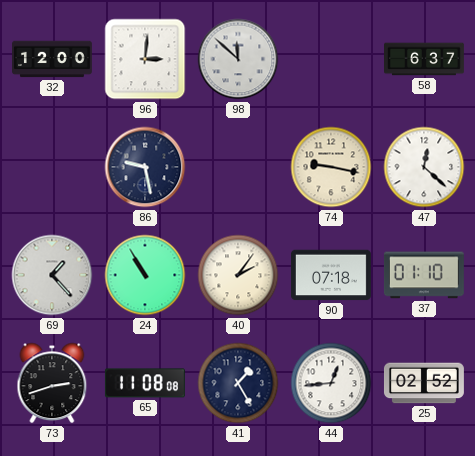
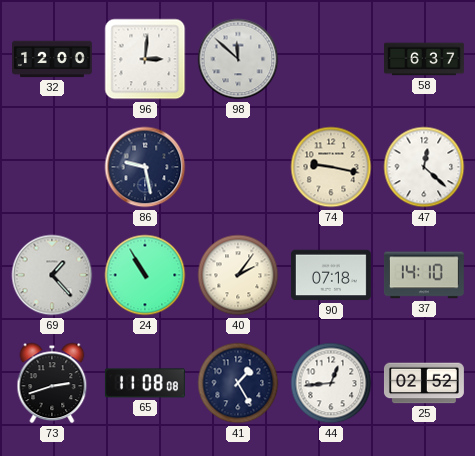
37: 01:10 -> 14:10
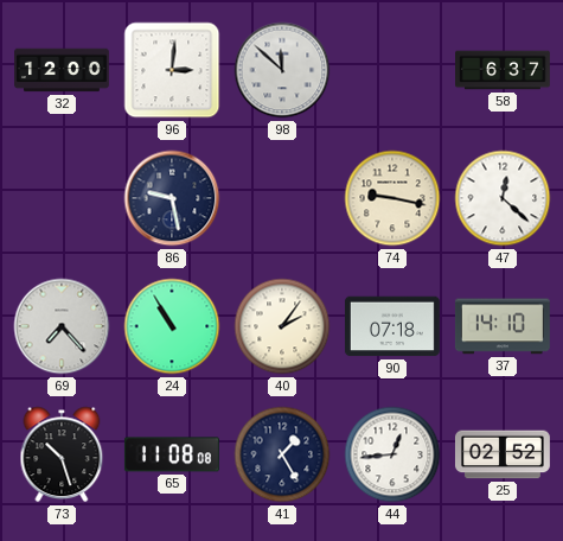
69: 1:23 -> 7:23
73: 2:42 -> 10:27
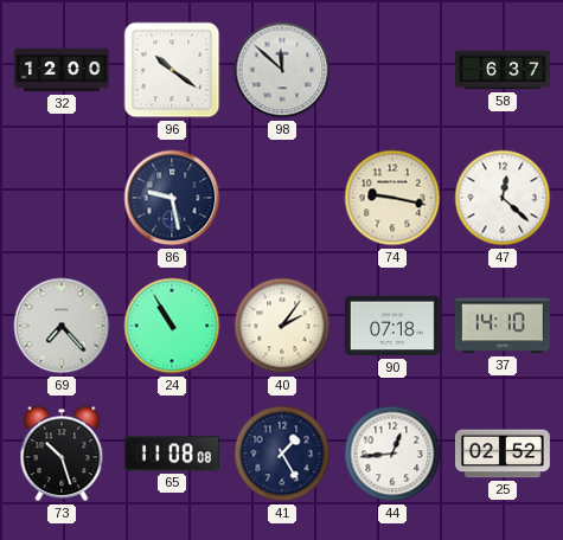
96: 3:01 -> 10:21
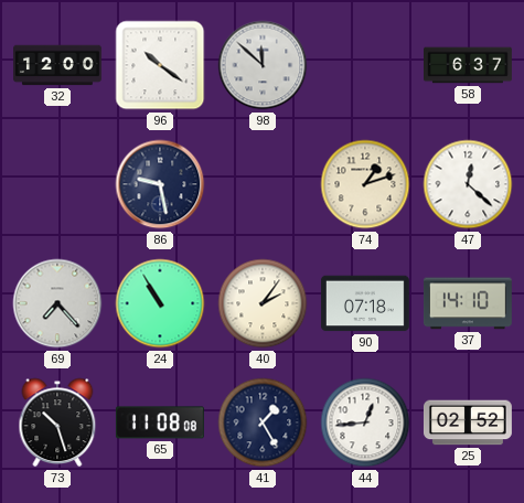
74: 9:17 -> 1:12
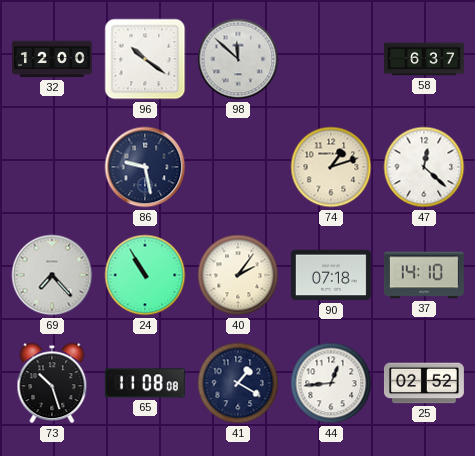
41: 1:25 -> 1:20
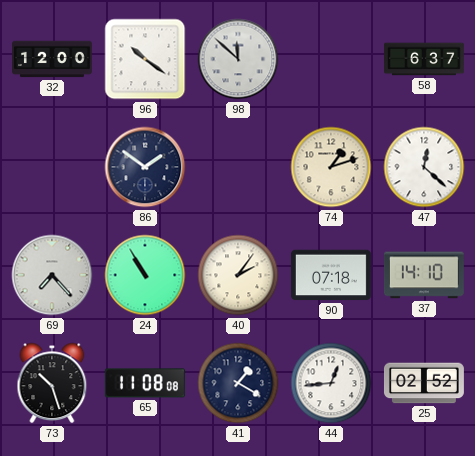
86: 9:28 -> 1:51
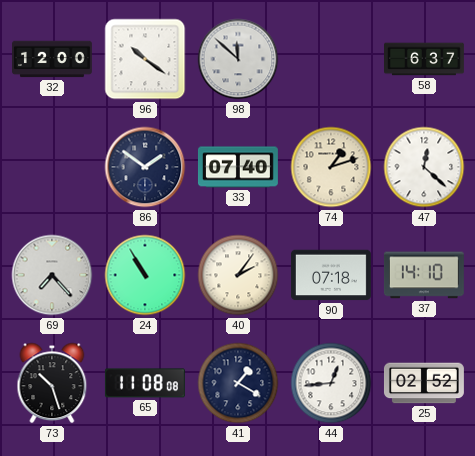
33: none -> 07:40
